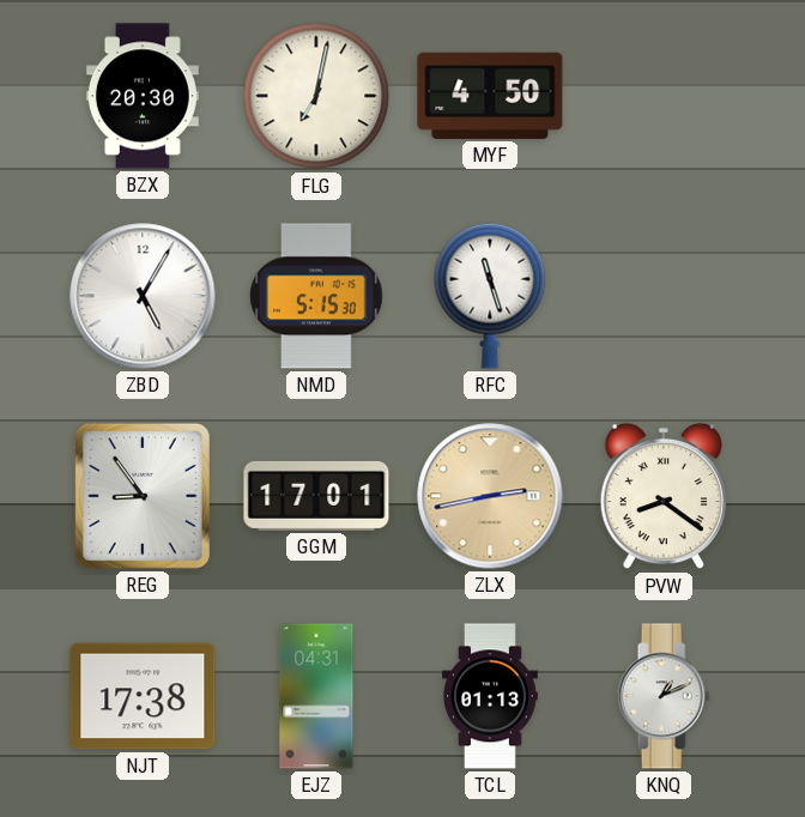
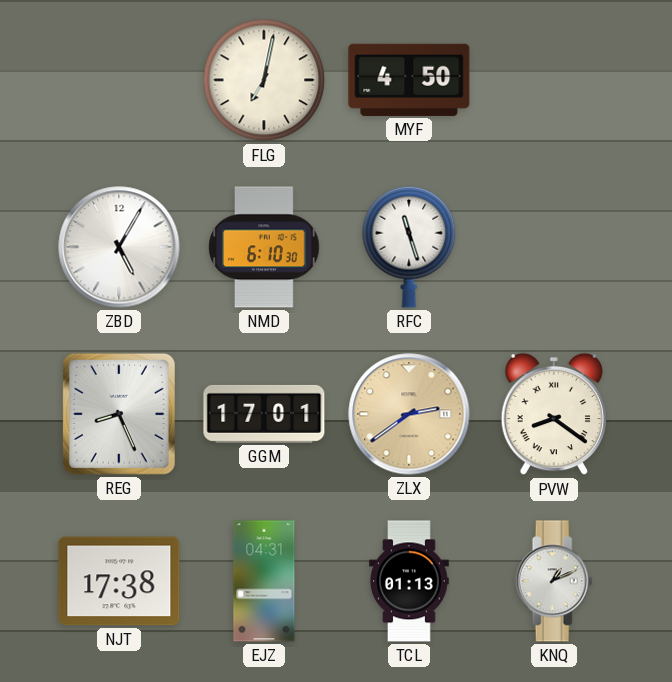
BZX: 20:30 -> none
NMD: 5:15 -> 6:10
REG: 8:54 -> 8:26
ZLX: 2:43 -> 2:39
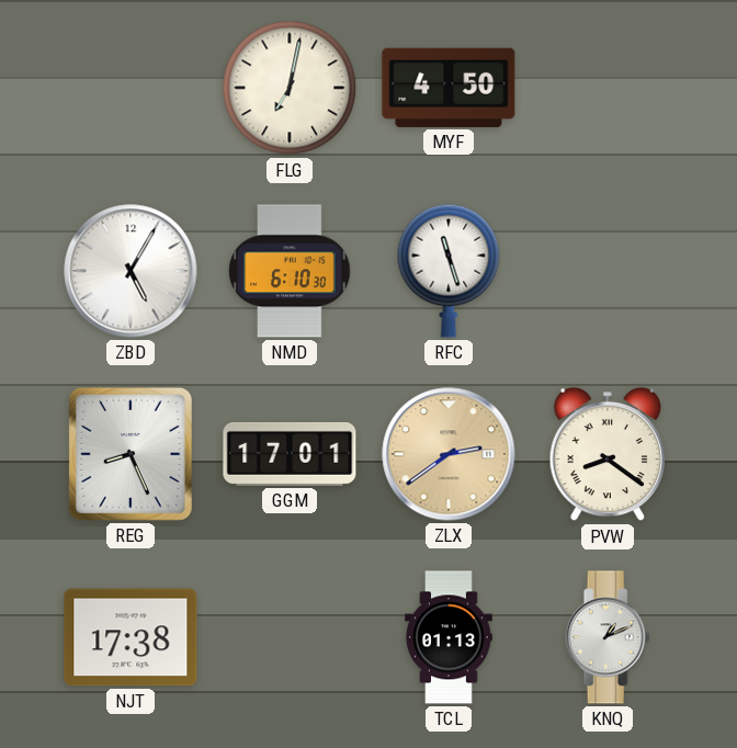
EJZ: 04:31 -> none
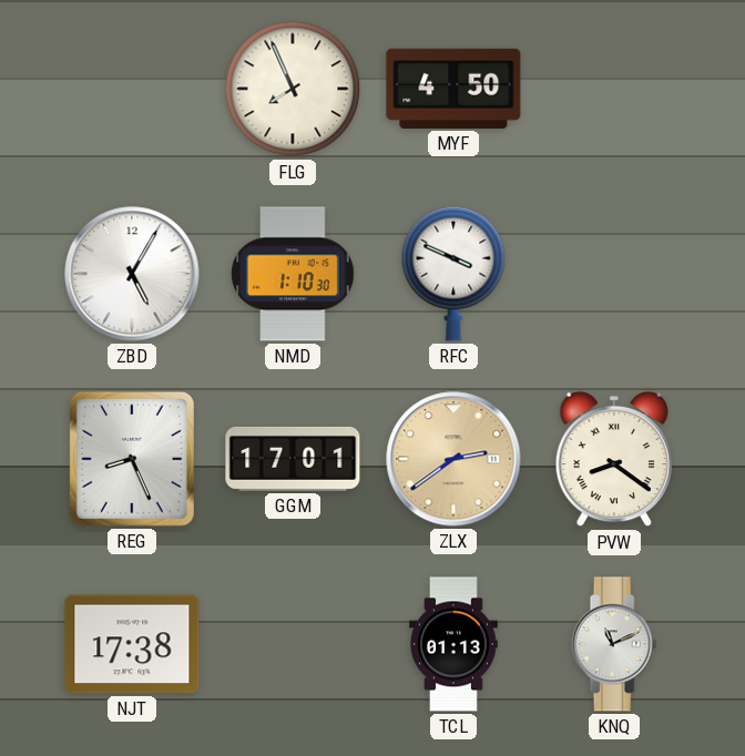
FLG: 7:02 -> 7:56
NMD: 6:10 -> 1:10
RFC: 11:27 -> 3:49
KNQ: 1:11 -> 11:11
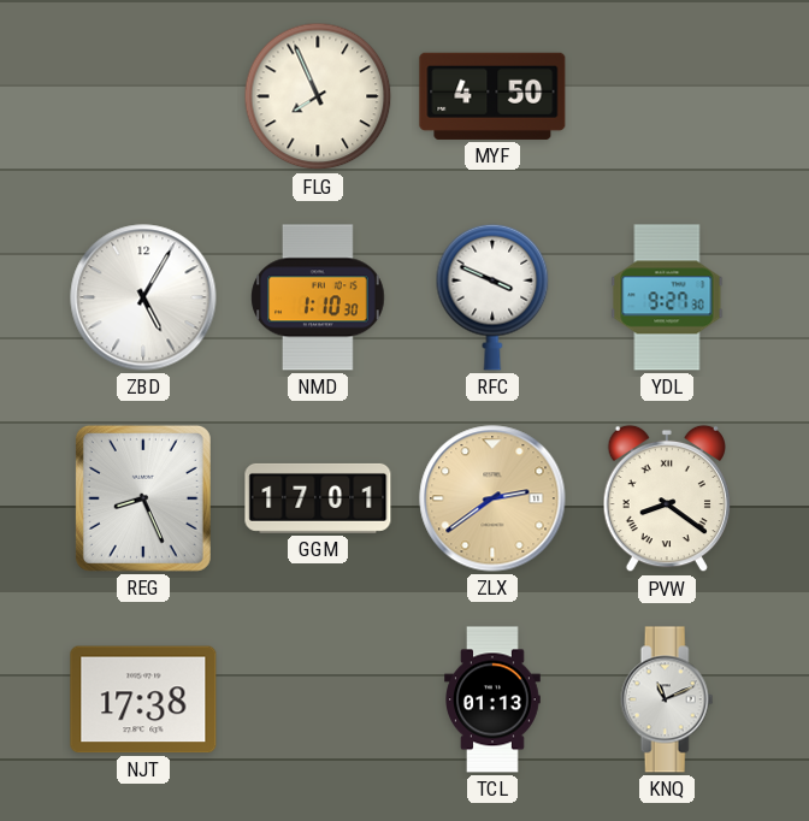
YDL: none -> 9:27
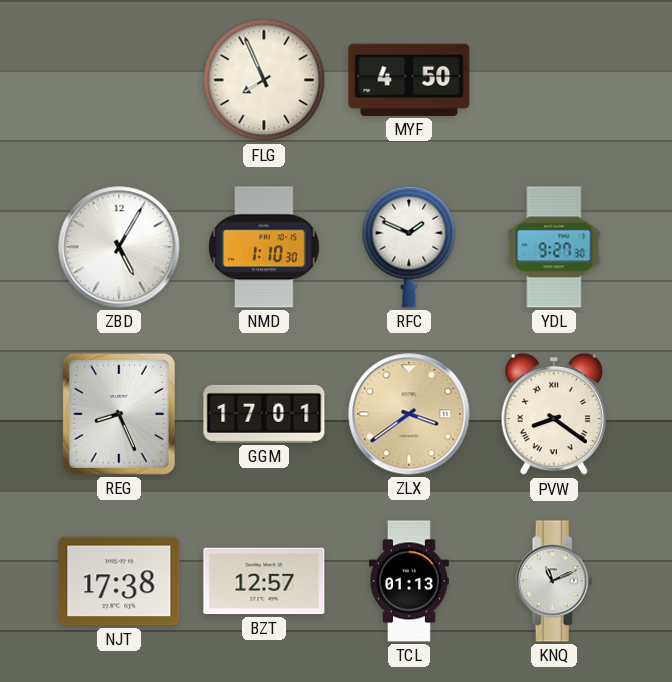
RFC: 3:49 -> 1:49
ZLX: 2:39 -> 3:39
BZT: none -> 12:57
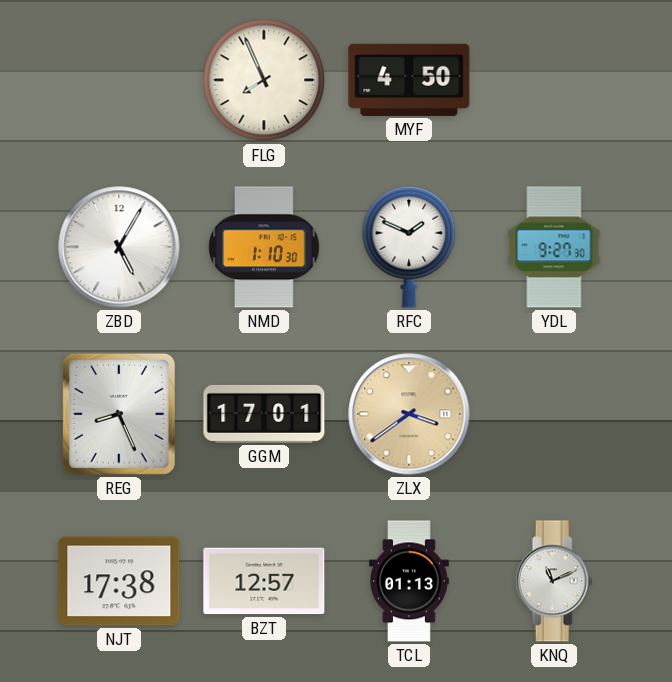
PVW: 8:21 -> none
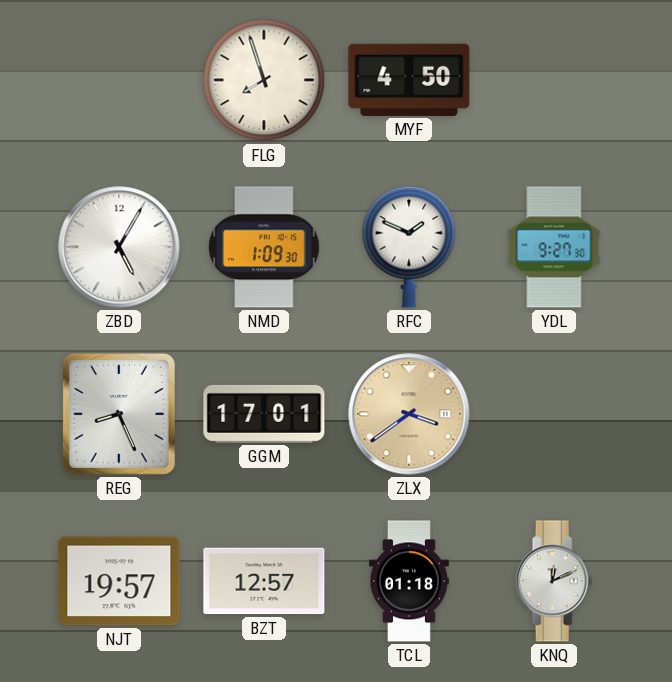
FLG: 7:56 -> 7:57
NMD: 1:10 -> 1:09
NJT: 17:38 -> 19:57
TCL: 01:13 -> 01:18
KNQ: 11:11 -> 12:11
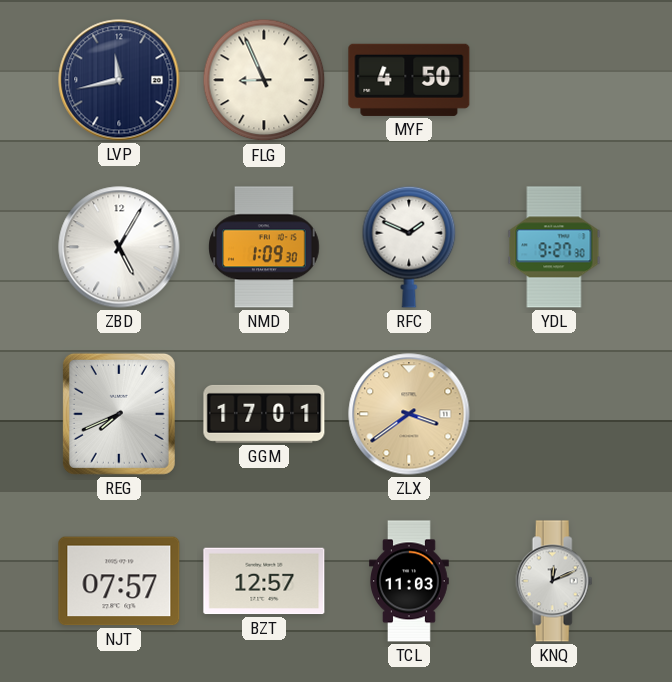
LVP: none -> 11:43
FLG: 7:57 -> 8:56
REG: 8:26 -> 7:41
NJT: 19:57 -> 07:57
TCL: 01:18 -> 11:03
